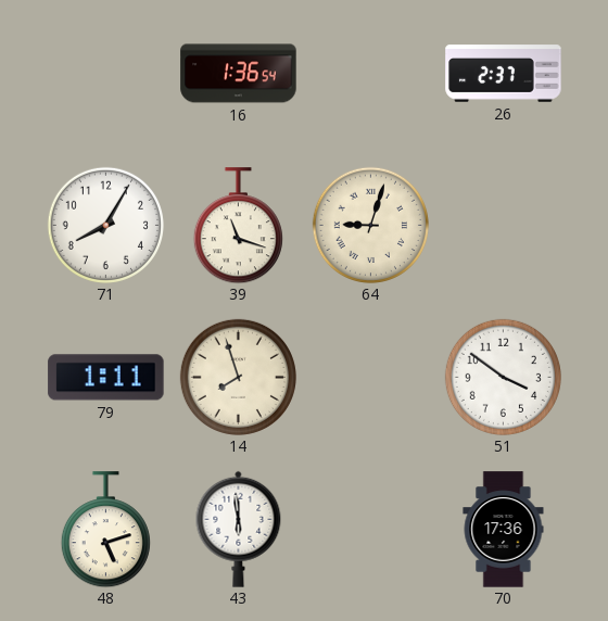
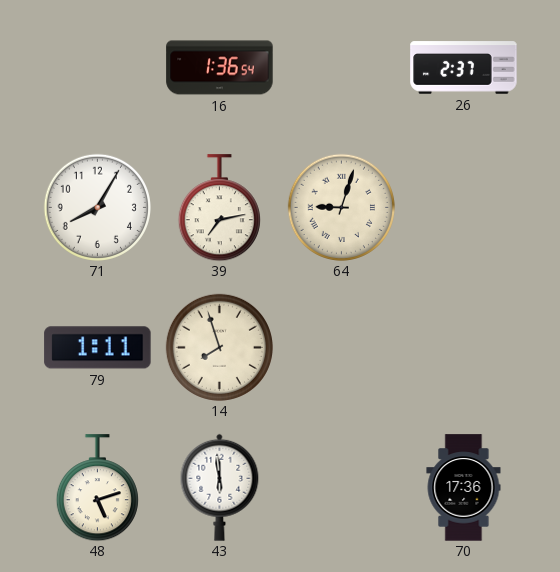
39: 11:18 -> 7:13
51: 3:51 -> none
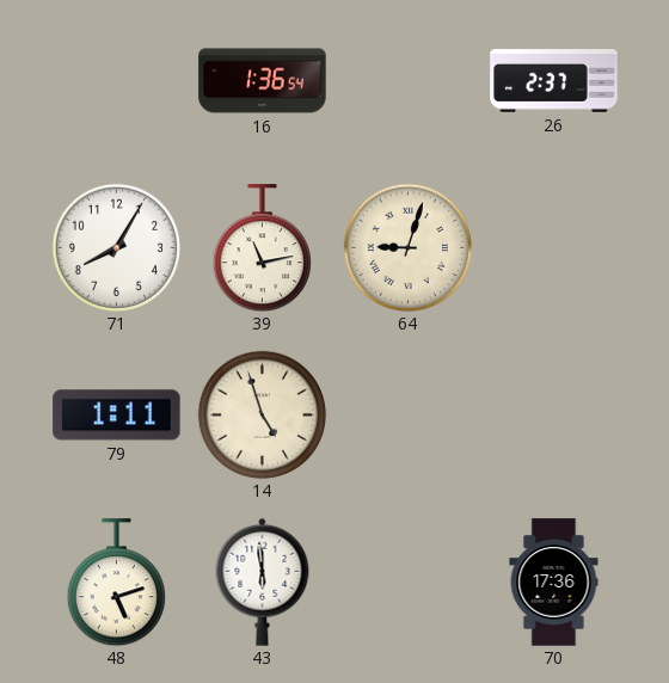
39: 7:13 -> 11:13
14: 7:57 -> 4:57
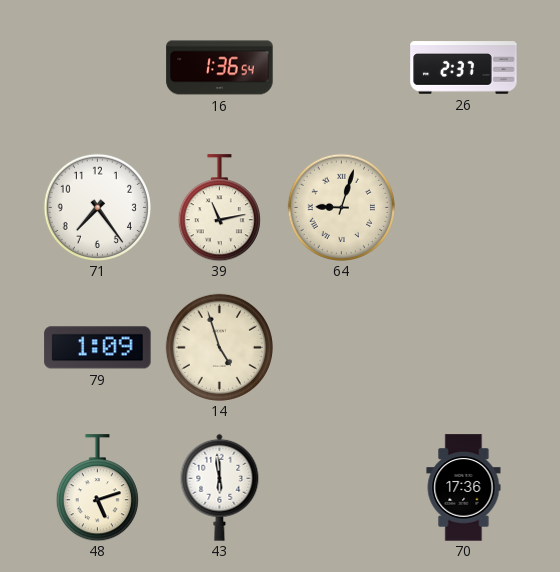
71: 8:05 -> 7:24
79: 1:11 -> 1:09
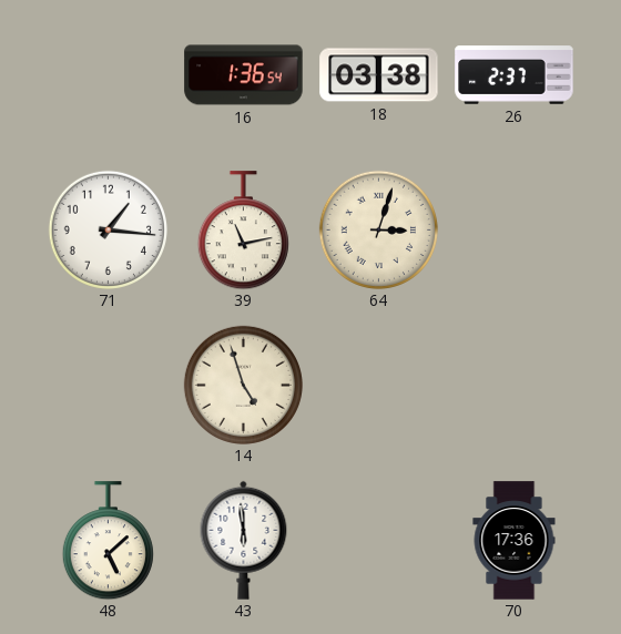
18: none -> 03:38
71: 7:24 -> 1:16
64: 9:03 -> 3:03
79: 1:09 -> none
48: 5:12 -> 5:08
